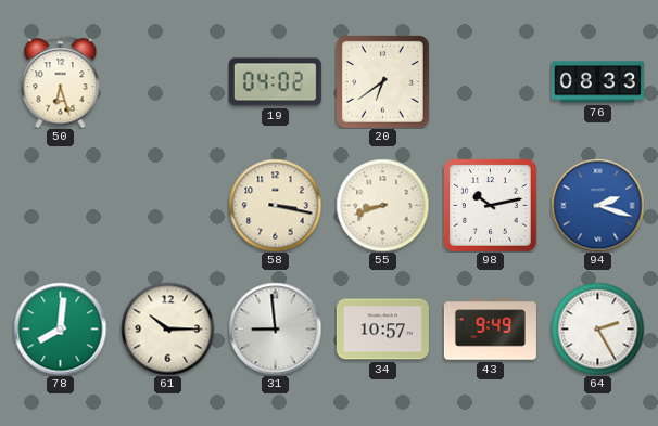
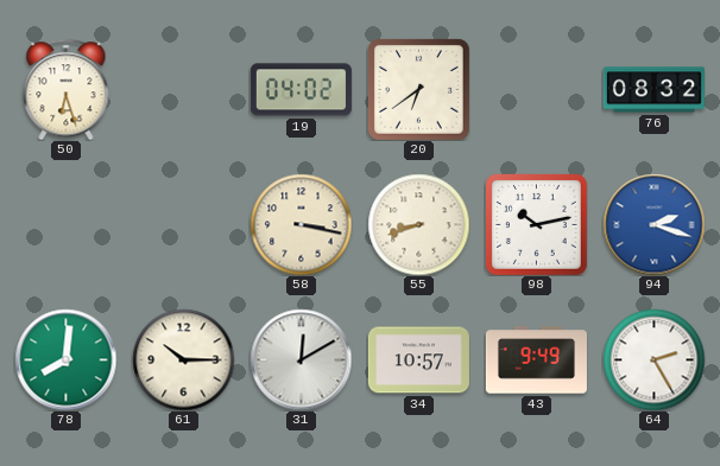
76: 08:33 -> 08:32
31: 8:59 -> 12:10
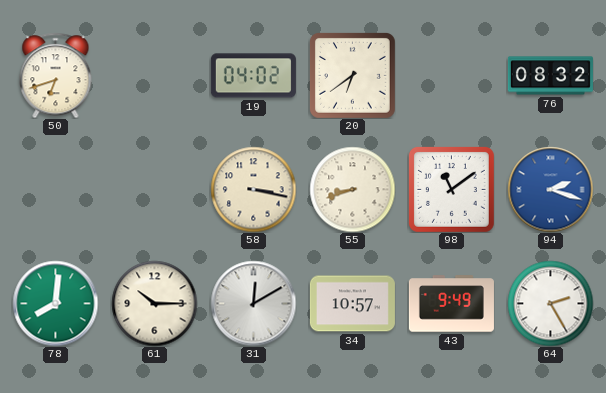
50: 6:27 -> 6:42
98: 10:13 -> 11:09
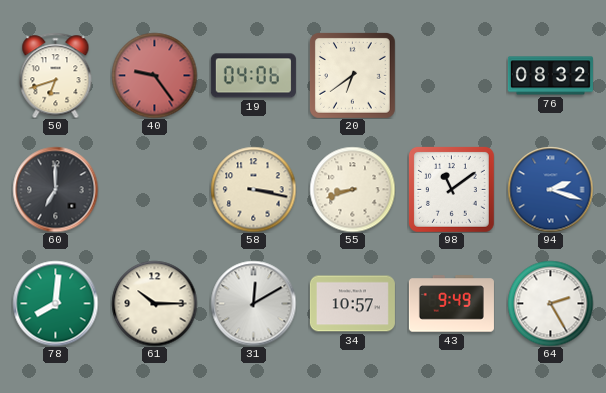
40: none -> 9:24
19: 04:02 -> 04:06
60: none -> 7:00
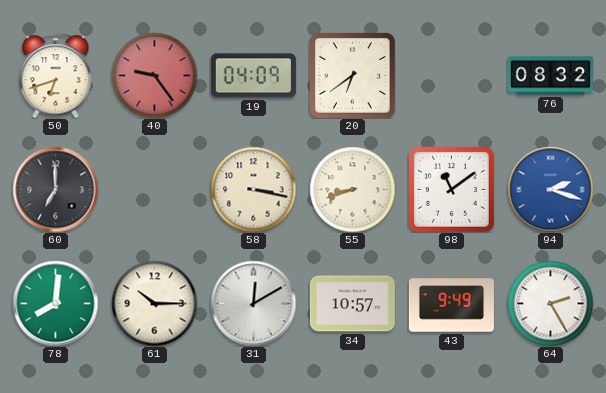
19: 04:06 -> 04:09
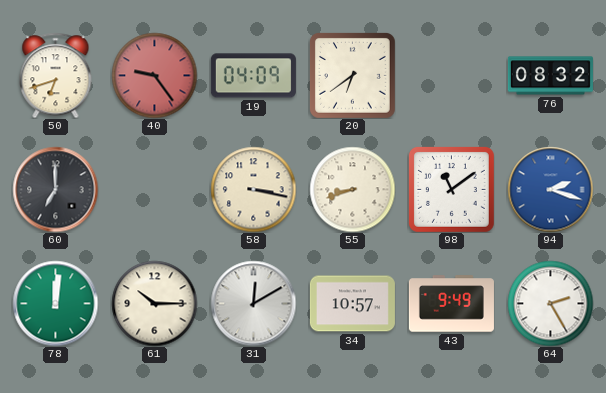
78: 8:01 -> 12:01
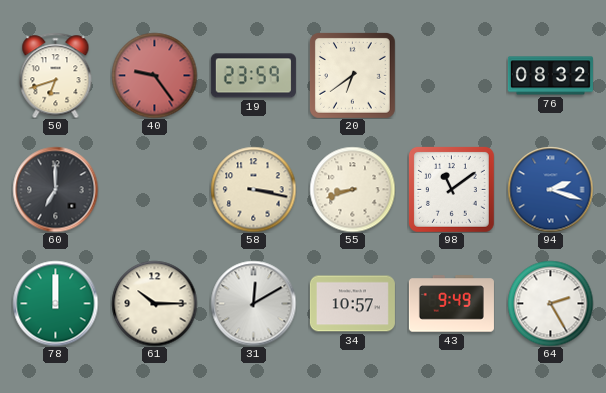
19: 04:09 -> 23:59
78: 12:01 -> 12:00
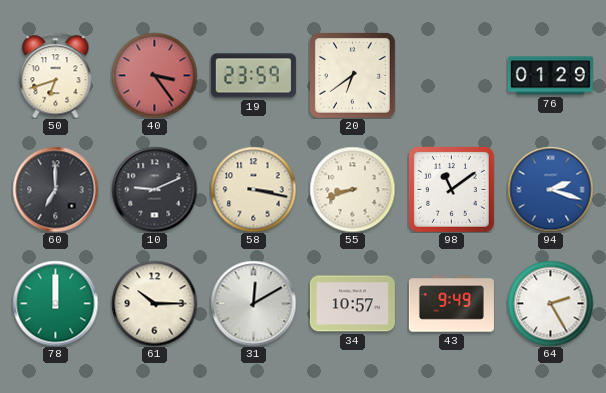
40: 9:24 -> 3:24
76: 08:32 -> 01:29
10: none -> 9:11
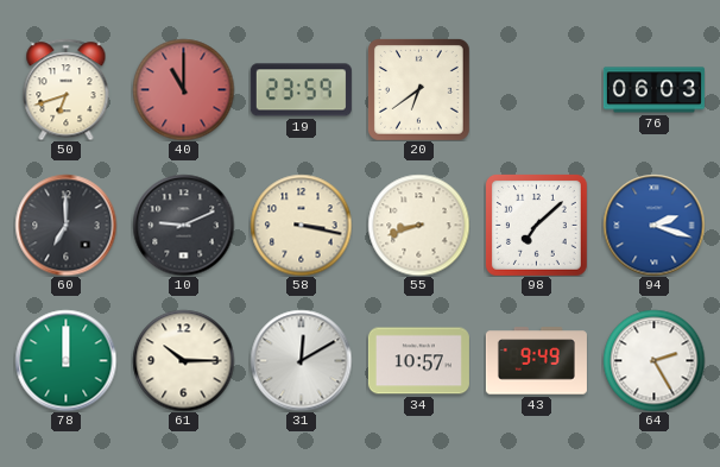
40: 3:24 -> 11:00
76: 01:29 -> 06:03
98: 11:09 -> 7:08
